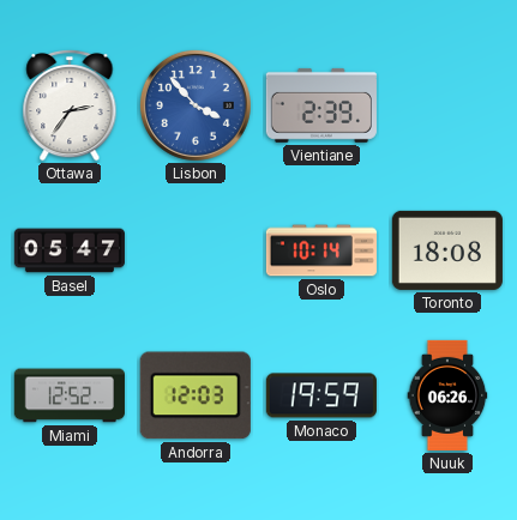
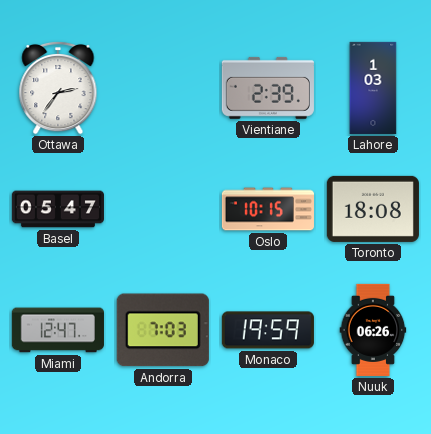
Lisbon: 3:53 -> none
Lahore: none -> 1:03
Oslo: 10:14 -> 10:15
Miami: 12:52 -> 12:47
Andorra: 12:03 -> 7:03
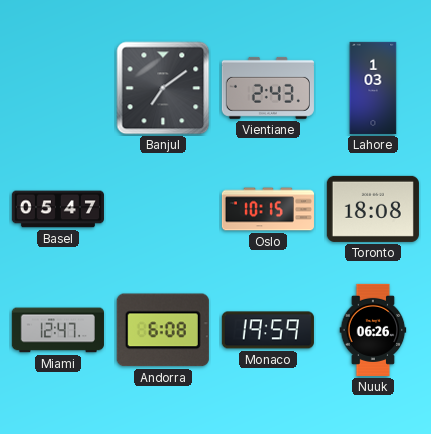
Ottawa: 2:36 -> none
Banjul: none -> 7:09
Vientiane: 2:39 -> 2:43
Andorra: 7:03 -> 6:08
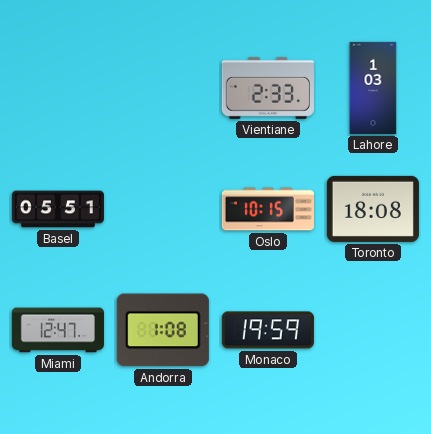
Banjul: 7:09 -> none
Vientiane: 2:43 -> 2:33
Basel: 05:47 -> 05:51
Andorra: 6:08 -> 1:08
Nuuk: 06:26 -> none
